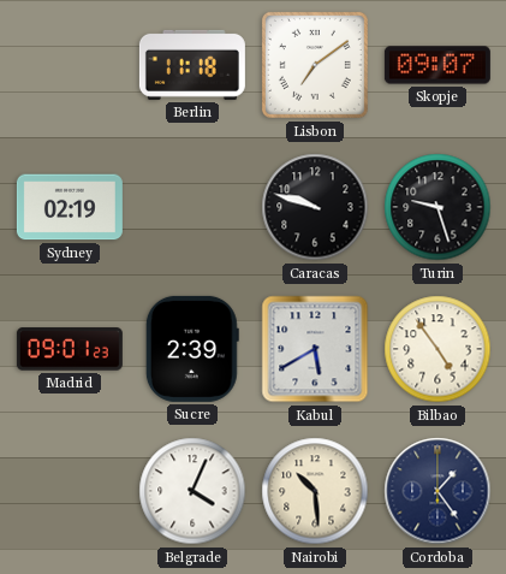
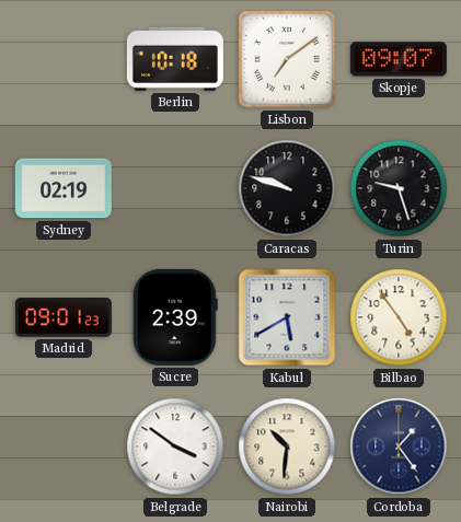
Berlin: 11:18 -> 10:18
Belgrade: 4:04 -> 3:51
Nairobi: 10:29 -> 10:31
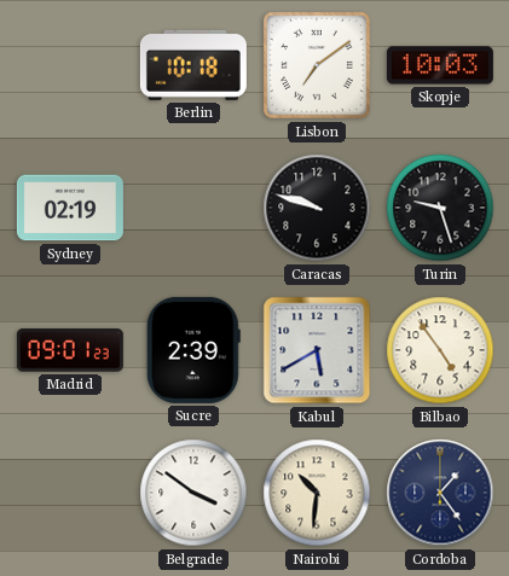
Skopje: 09:07 -> 10:03
